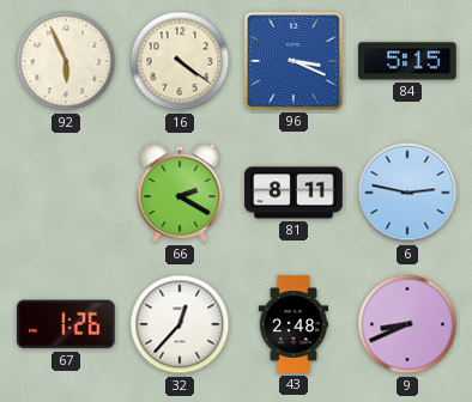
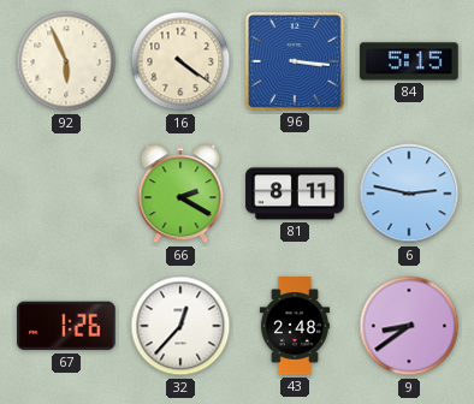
96: 3:19 -> 3:16
9: 8:41 -> 8:39
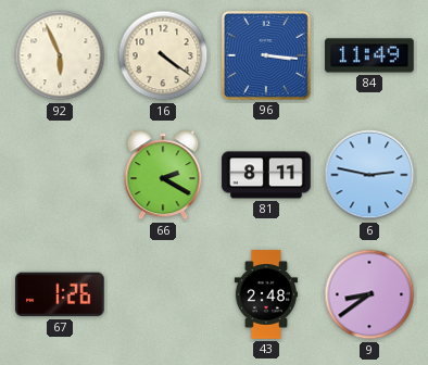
84: 5:15 -> 11:49
32: 12:37 -> none
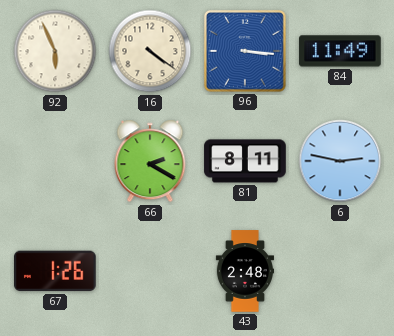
9: 8:39 -> none
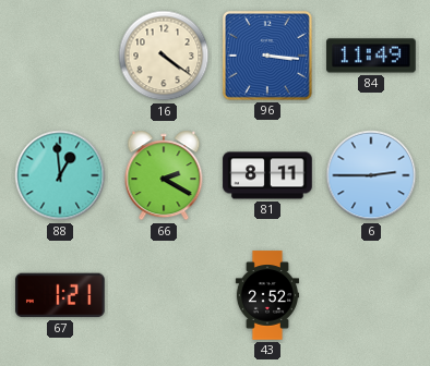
92: 5:56 -> none
88: none -> 12:59
6: 2:47 -> 2:45
67: 1:26 -> 1:21
43: 2:48 -> 2:52
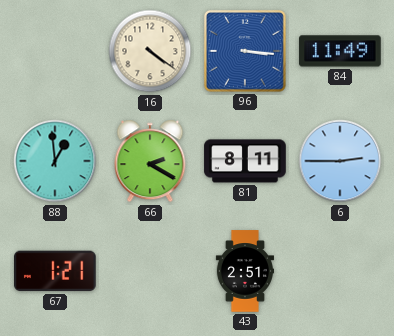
43: 2:52 -> 2:51
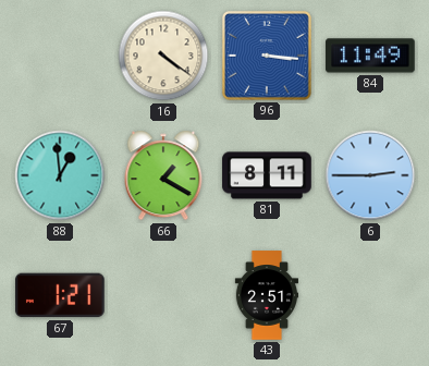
66: 2:20 -> 1:20
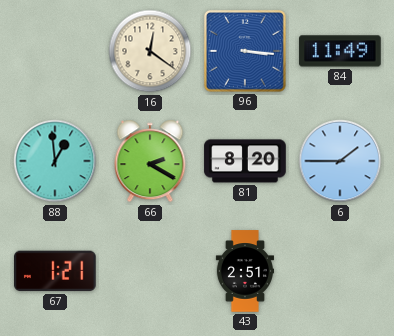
16: 4:21 -> 12:21
66: 1:20 -> 2:20
81: 8:11 -> 8:20
6: 2:45 -> 1:45
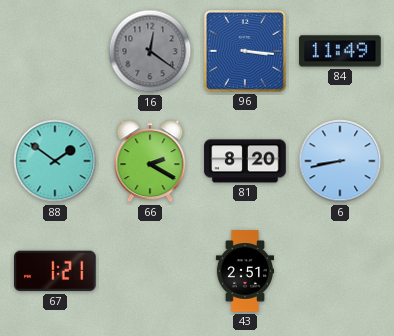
16 dial: cream -> grey
88: 12:59 -> 1:51
6: 1:45 -> 8:43
